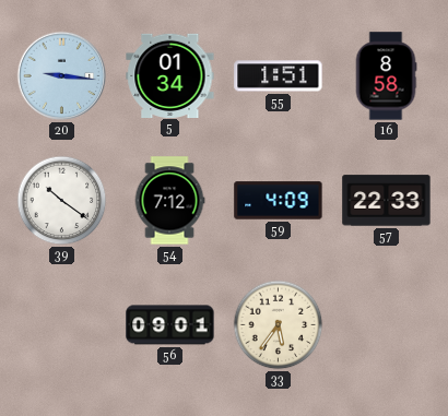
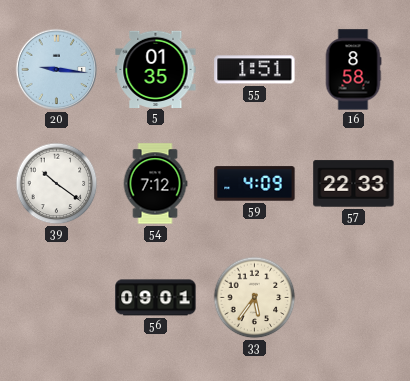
5: 01:34 -> 01:35
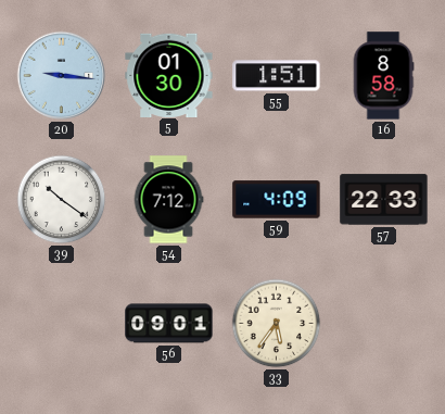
5: 01:35 -> 01:30
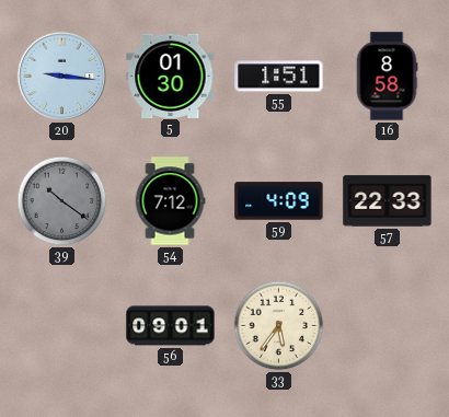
39 dial: white -> grey
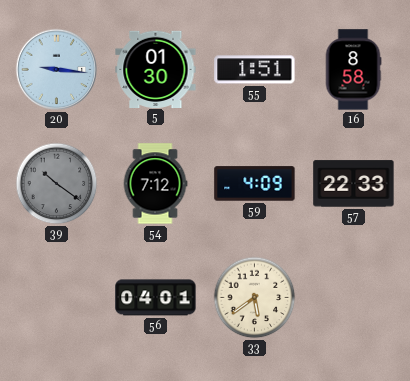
56: 09:01 -> 04:01
33: 5:36 -> 5:39
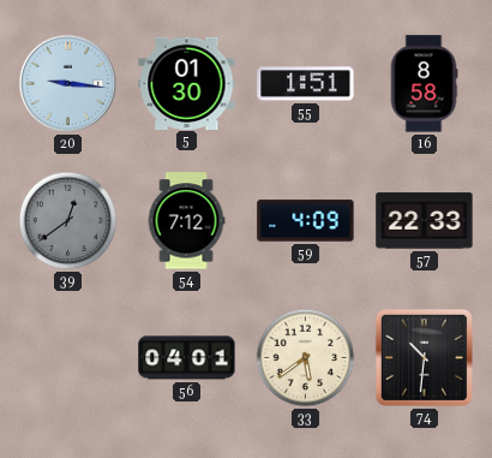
39: 10:21 -> 12:39
74: none -> 10:31
